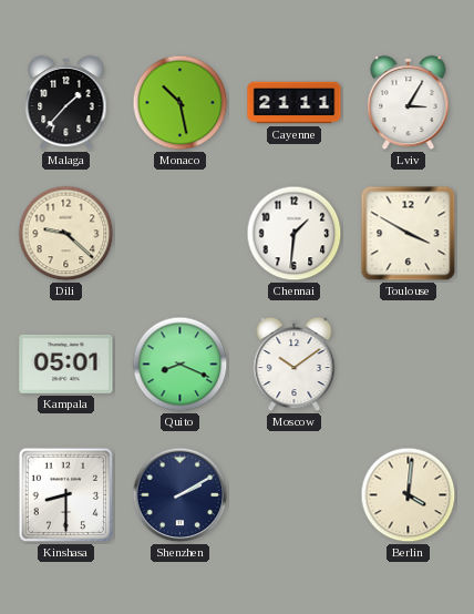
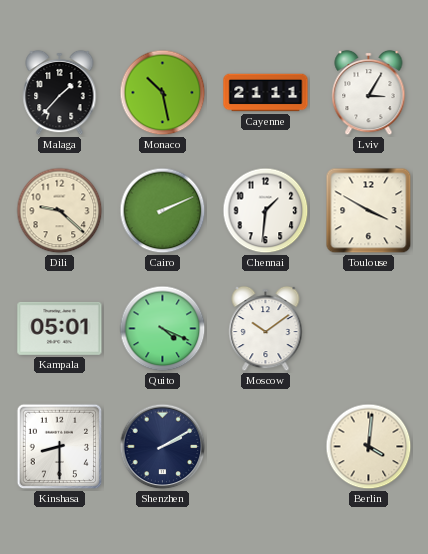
Cairo: none -> 2:11
Quito: 8:19 -> 4:19
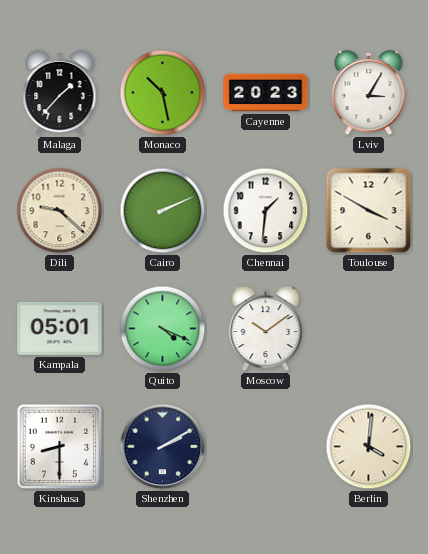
Cayenne: 21:11 -> 20:23
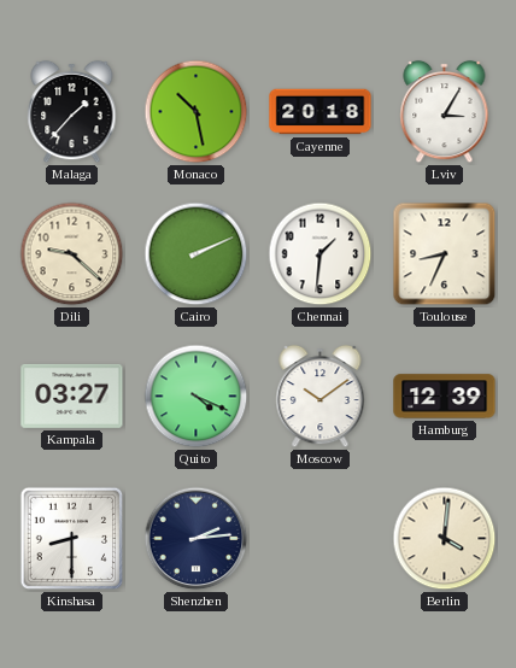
Cayenne: 20:23 -> 20:18
Toulouse: 3:50 -> 8:34
Kampala: 05:01 -> 03:27
Hamburg: none -> 12:39
Shenzhen: 2:10 -> 2:14
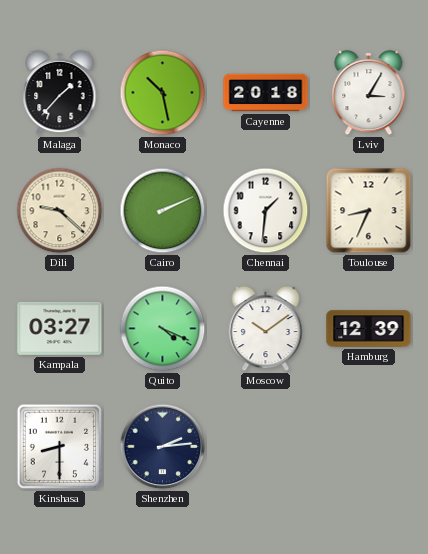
Berlin: 4:01 -> none
